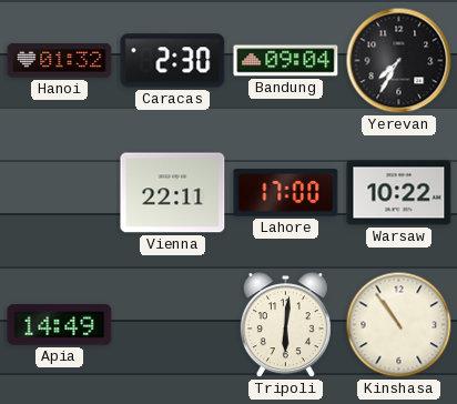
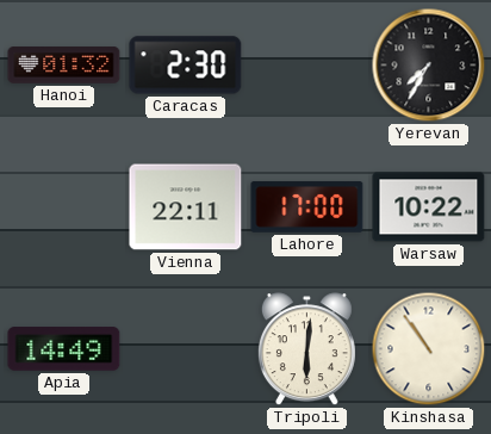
Bandung: 09:04 -> none
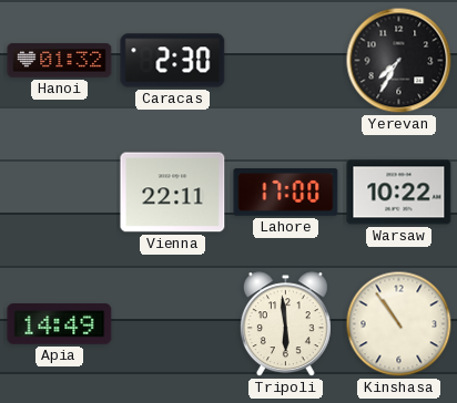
Tripoli: 6:01 -> 5:59
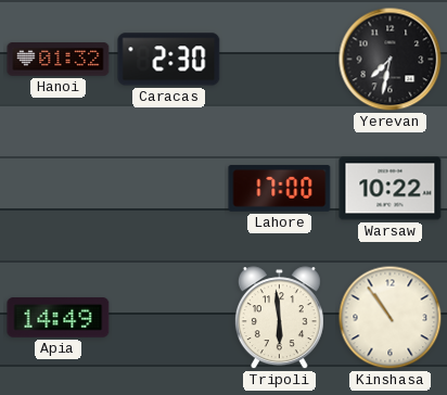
Yerevan: 7:35 -> 7:32
Vienna: 22:11 -> none
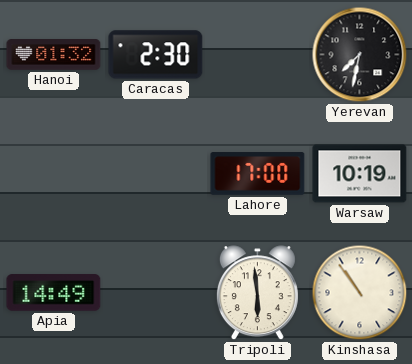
Warsaw: 10:22 -> 10:19
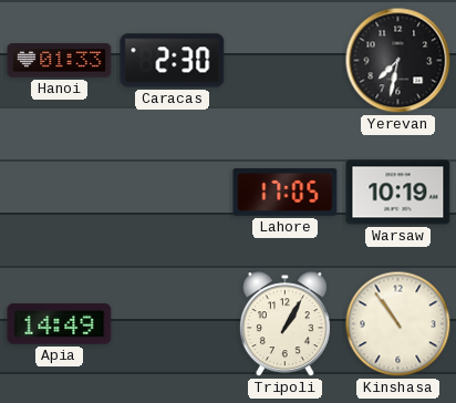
Hanoi: 01:32 -> 01:33
Lahore: 17:00 -> 17:05
Tripoli: 5:59 -> 1:05
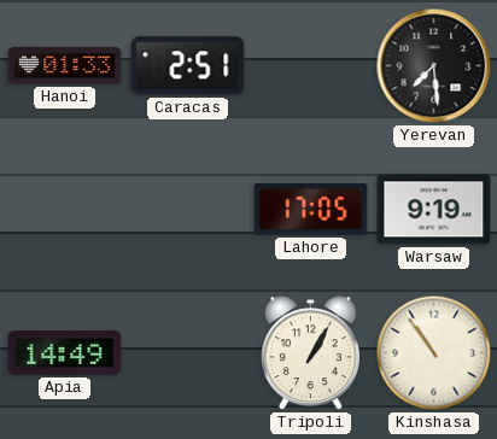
Caracas: 2:30 -> 2:51
Yerevan: 7:32 -> 7:29
Warsaw: 10:19 -> 9:19
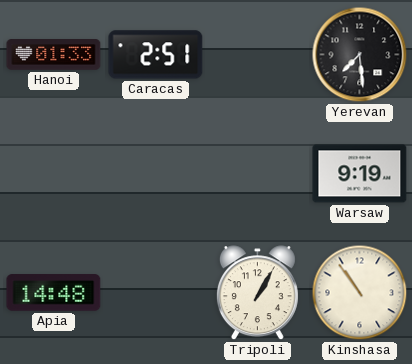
Lahore: 17:05 -> none
Apia: 14:49 -> 14:48
